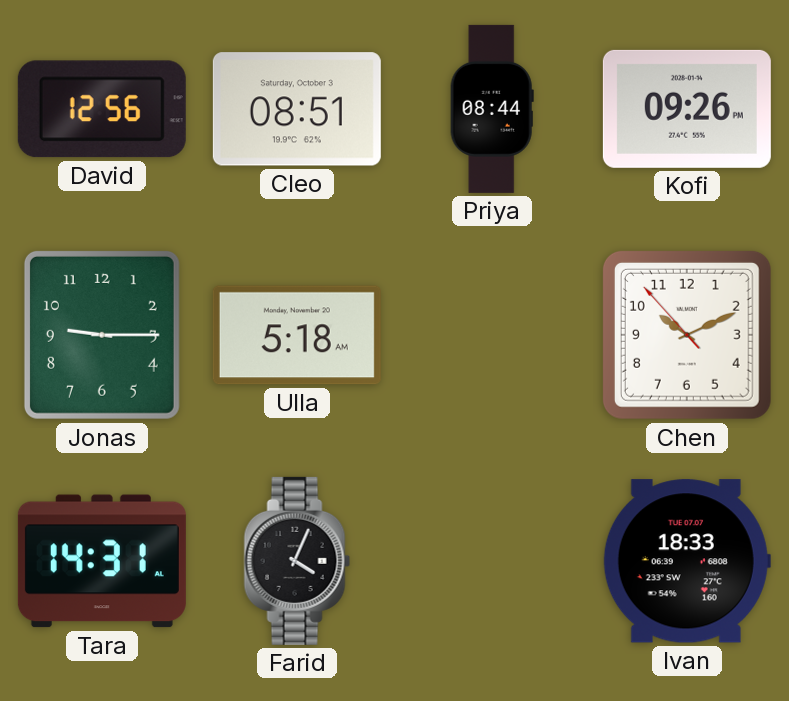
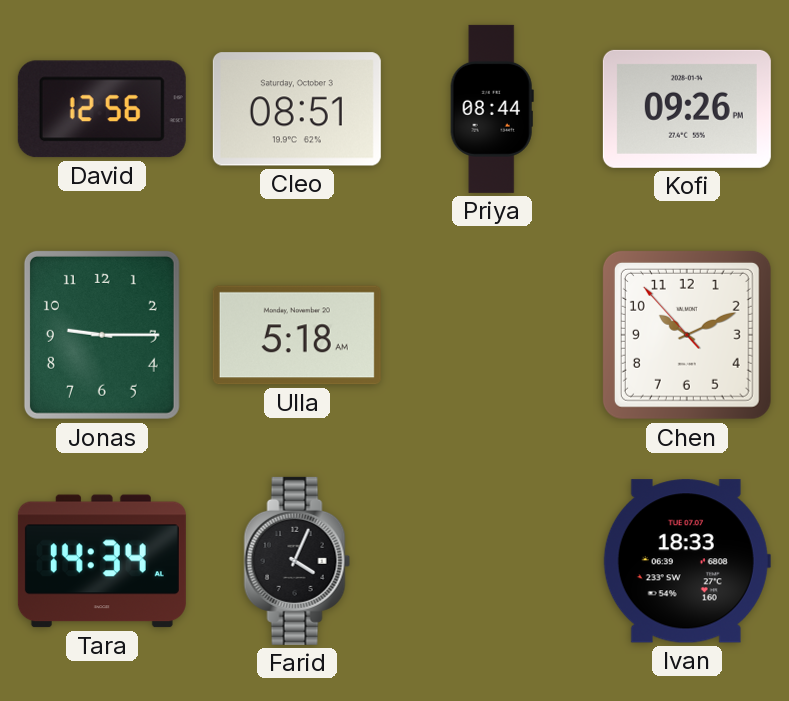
Tara: 14:31 -> 14:34
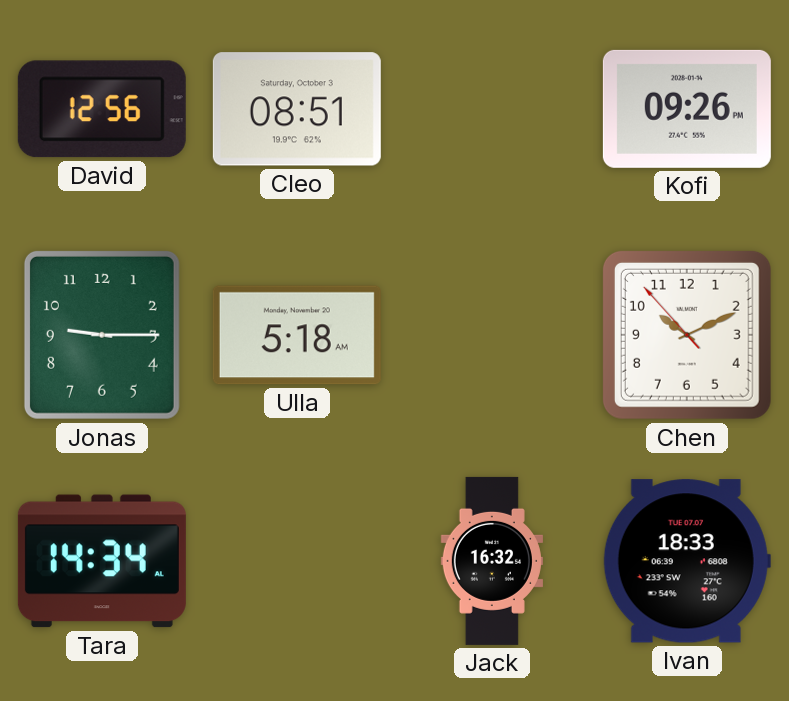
Priya: 08:44 -> none
Farid: 4:04 -> none
Jack: none -> 16:32
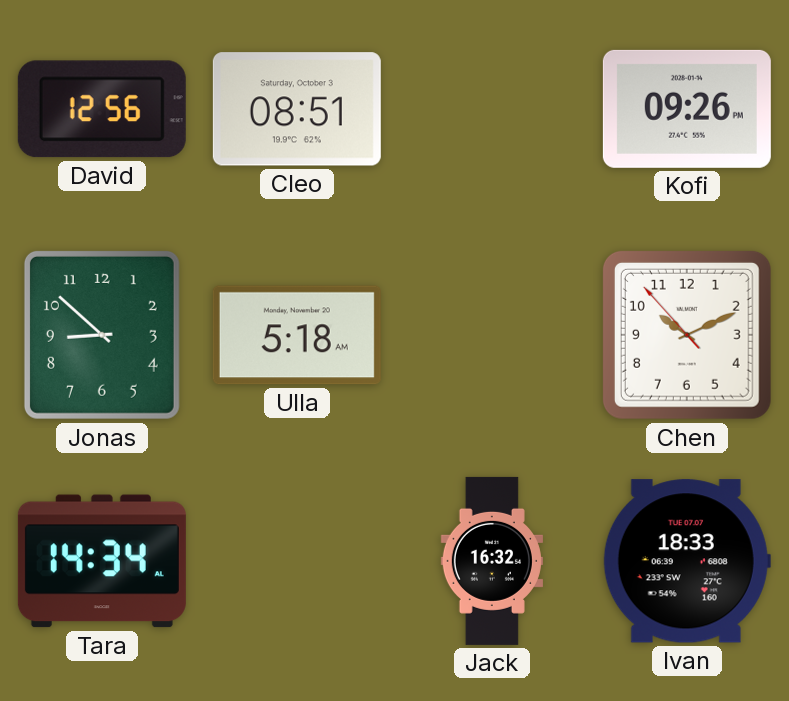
Jonas: 9:15 -> 8:52
